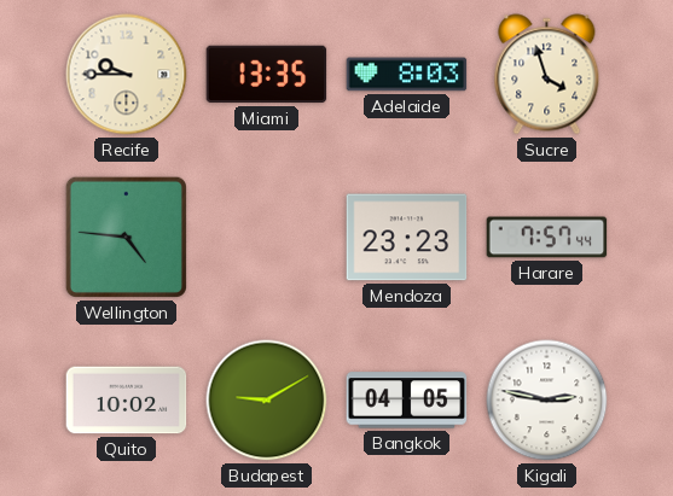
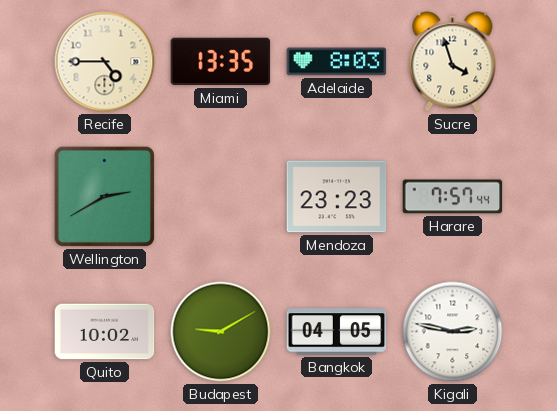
Recife: 9:45 -> 4:45
Wellington: 4:46 -> 2:40
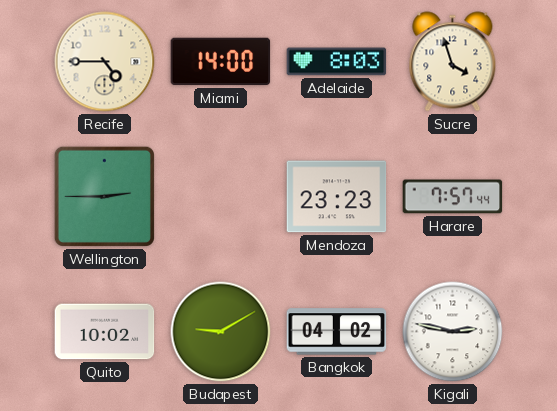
Miami: 13:35 -> 14:00
Wellington: 2:40 -> 2:45
Bangkok: 04:05 -> 04:02
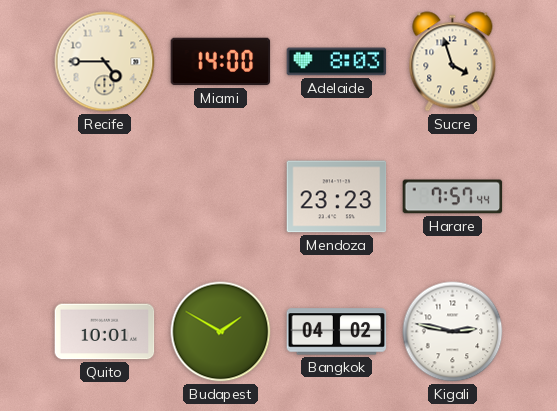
Wellington: 2:45 -> none
Quito: 10:02 -> 10:01
Budapest: 9:10 -> 1:50
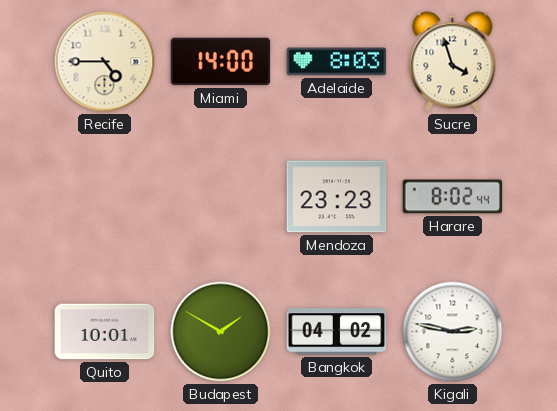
Harare: 7:57 -> 8:02
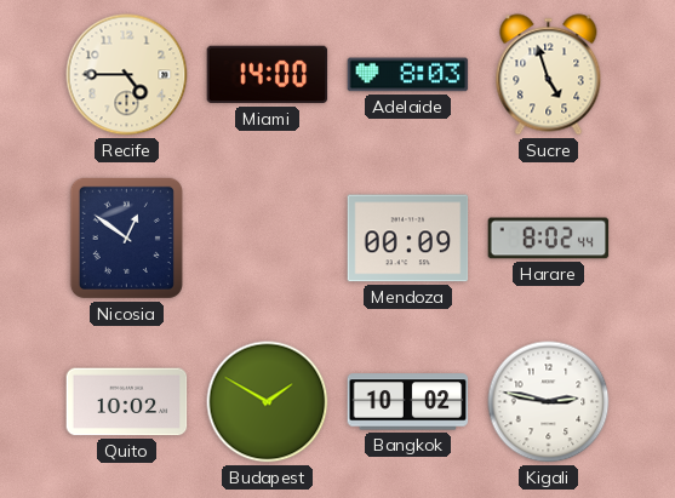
Sucre: 3:57 -> 4:57
Nicosia: none -> 12:51
Mendoza: 23:23 -> 00:09
Quito: 10:01 -> 10:02
Bangkok: 04:02 -> 10:02
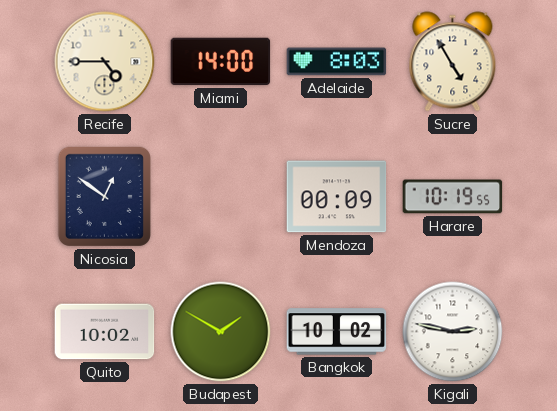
Sucre: 4:57 -> 4:55
Harare: 8:02 -> 10:19
